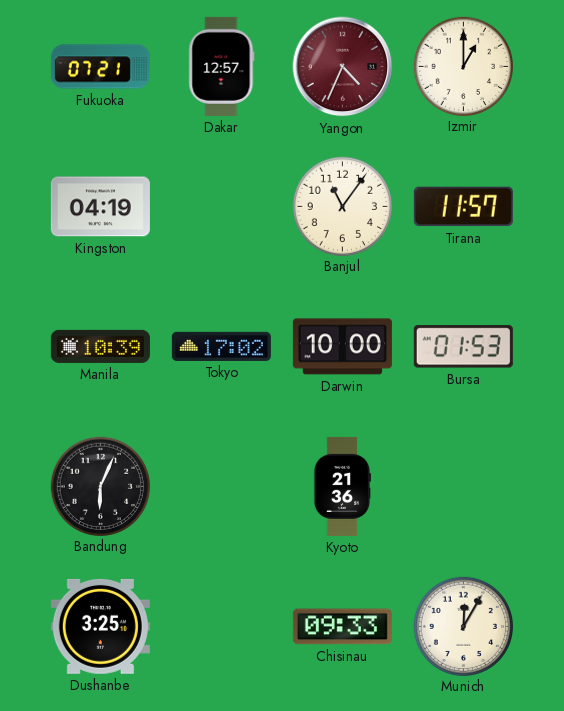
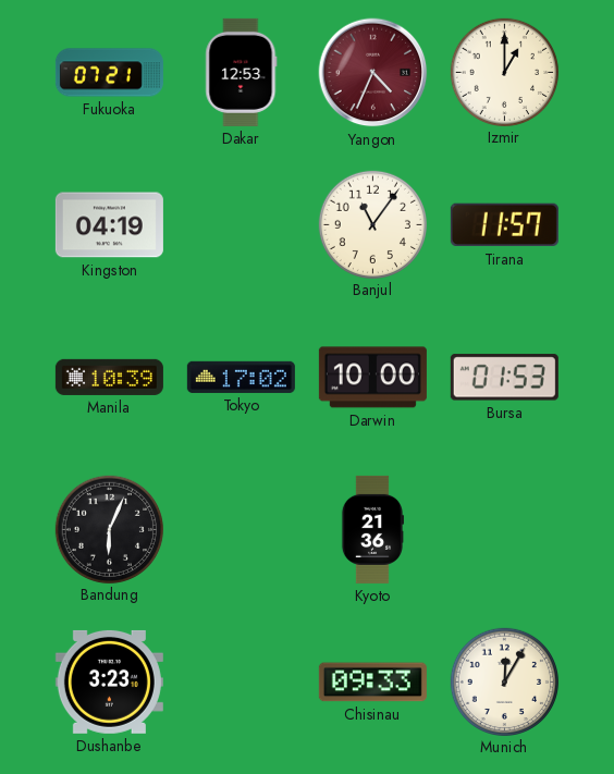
Dakar: 12:57 -> 12:53
Dushanbe: 3:25 -> 3:23
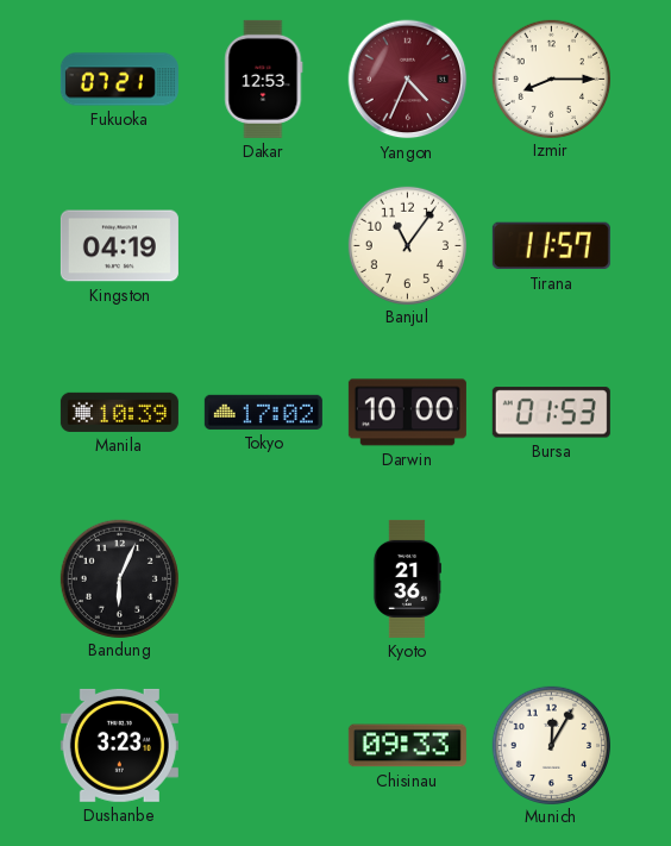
Izmir: 1:00 -> 8:15
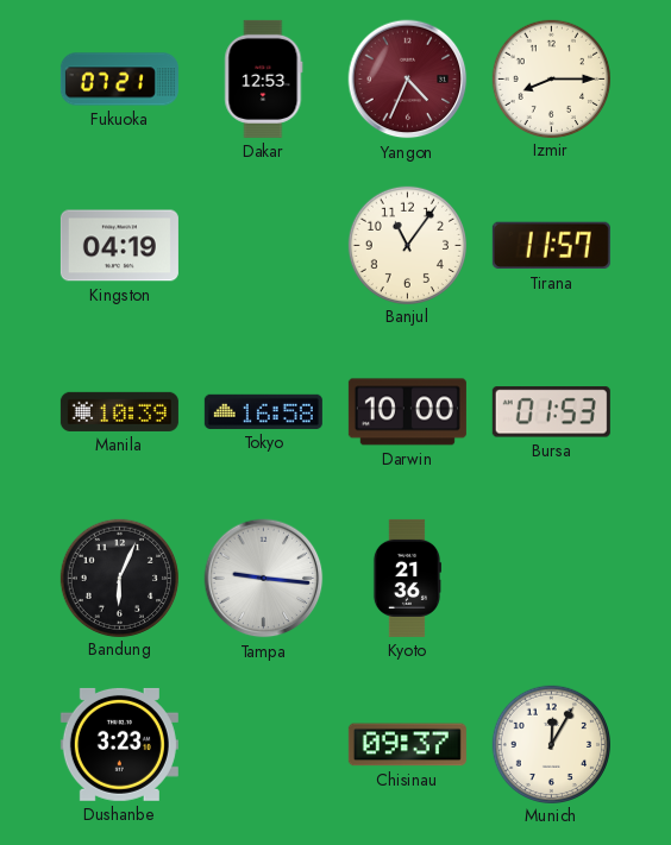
Tokyo: 17:02 -> 16:58
Tampa: none -> 9:16
Chisinau: 09:33 -> 09:37
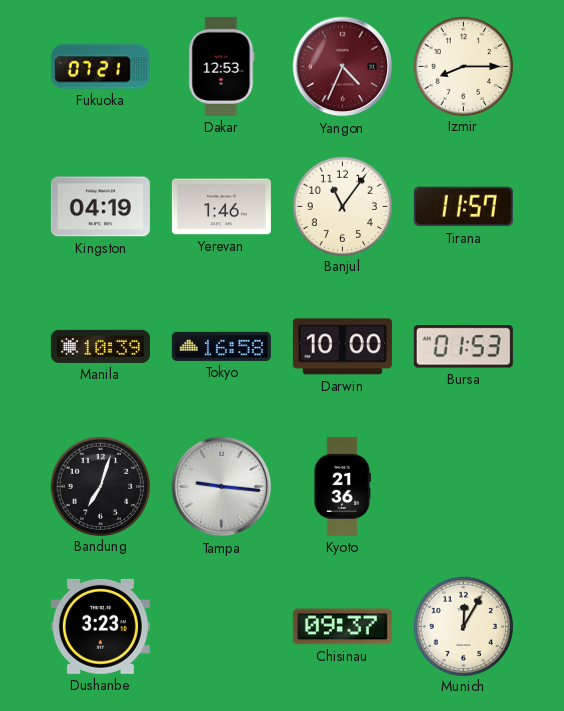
Yerevan: none -> 1:46
Bandung: 6:04 -> 7:03
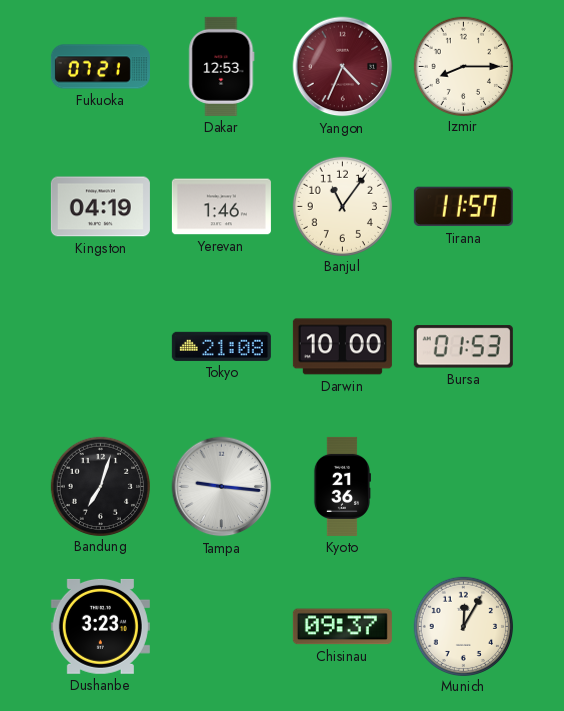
Manila: 10:39 -> none
Tokyo: 16:58 -> 21:08
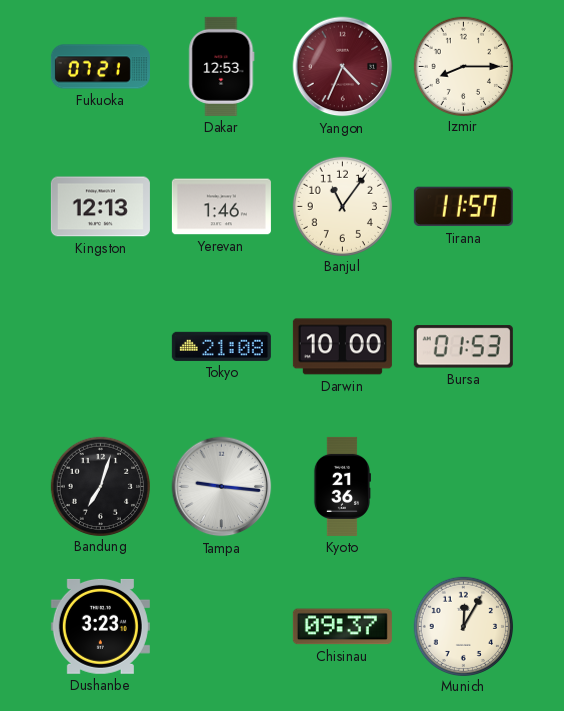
Kingston: 04:19 -> 12:13
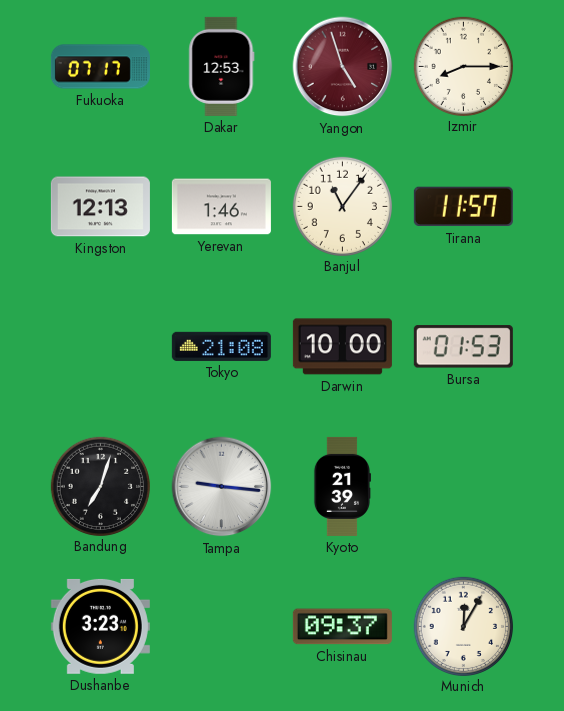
Fukuoka: 07:21 -> 07:17
Yangon: 4:34 -> 4:57
Kyoto: 21:36 -> 21:39
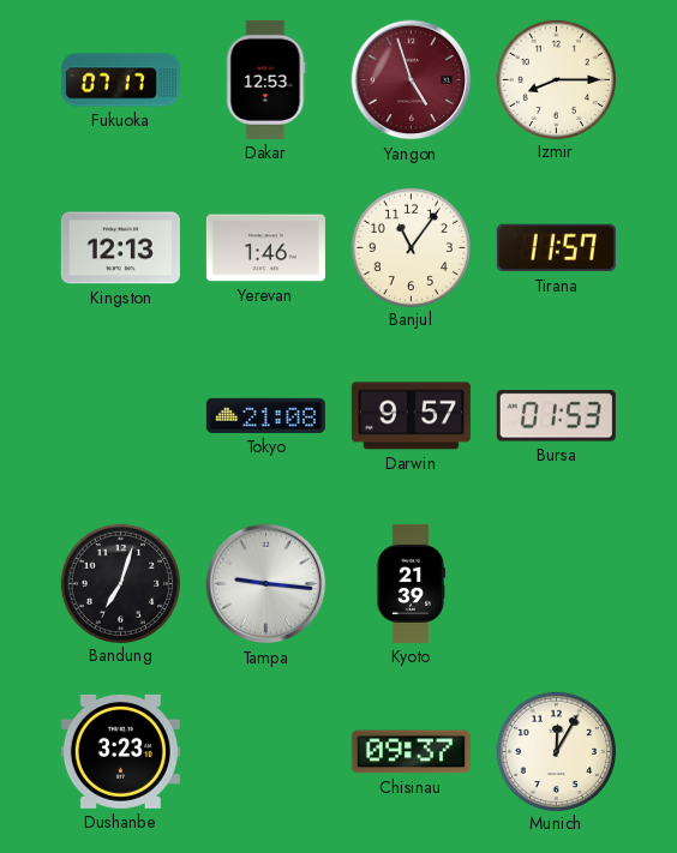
Darwin: 10:00 -> 9:57
